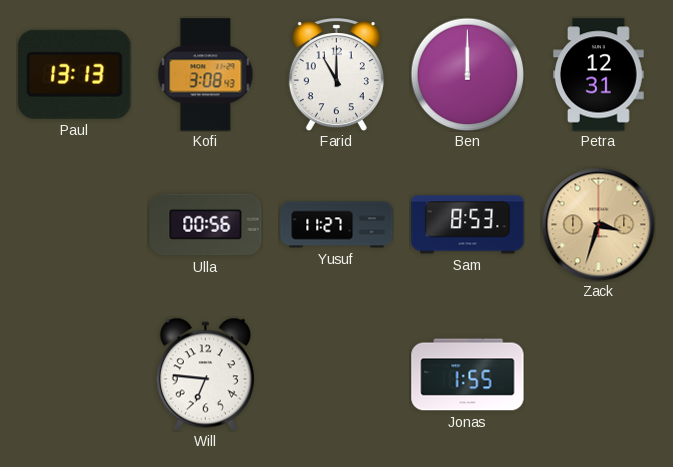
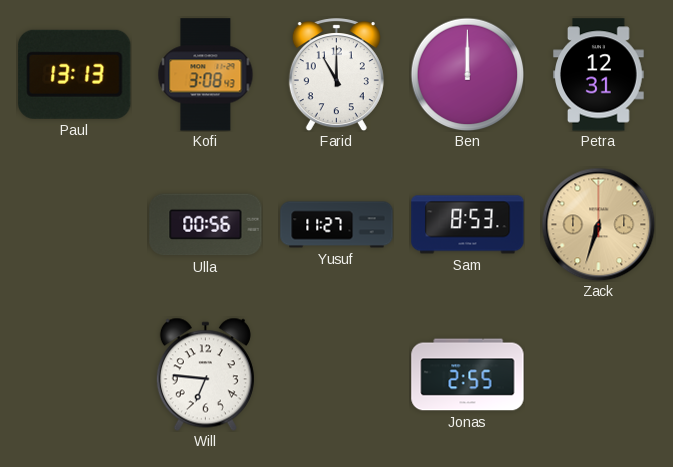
Zack: 3:33 -> 6:33
Jonas: 1:55 -> 2:55
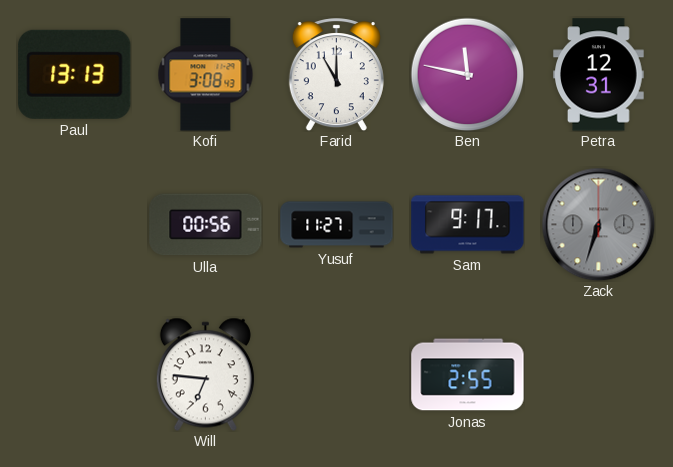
Ben: 12:00 -> 11:47
Sam: 8:53 -> 9:17
Zack dial: champagne -> grey
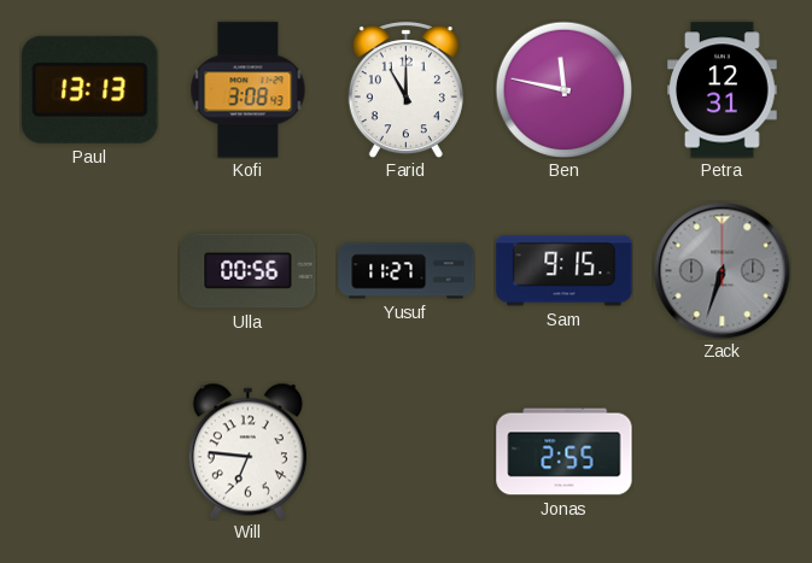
Sam: 9:17 -> 9:15
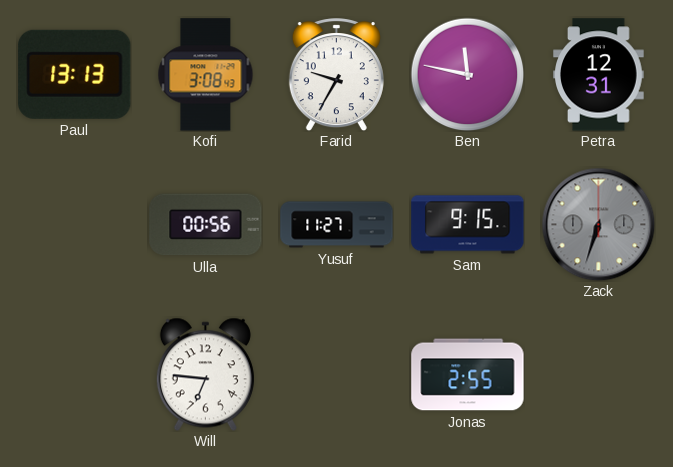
Farid: 11:00 -> 9:35
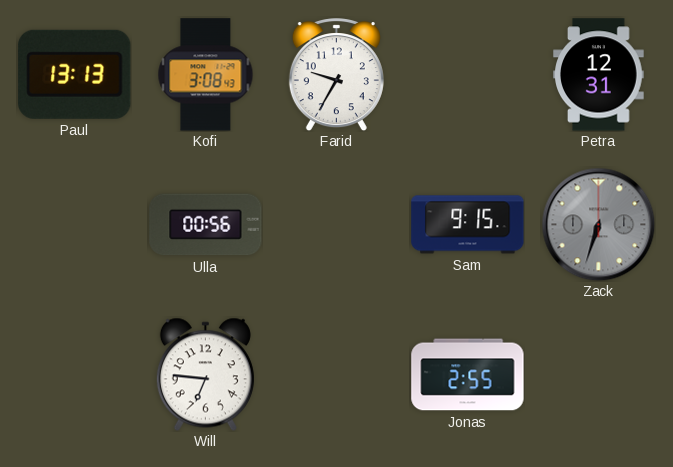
Ben: 11:47 -> none
Yusuf: 11:27 -> none
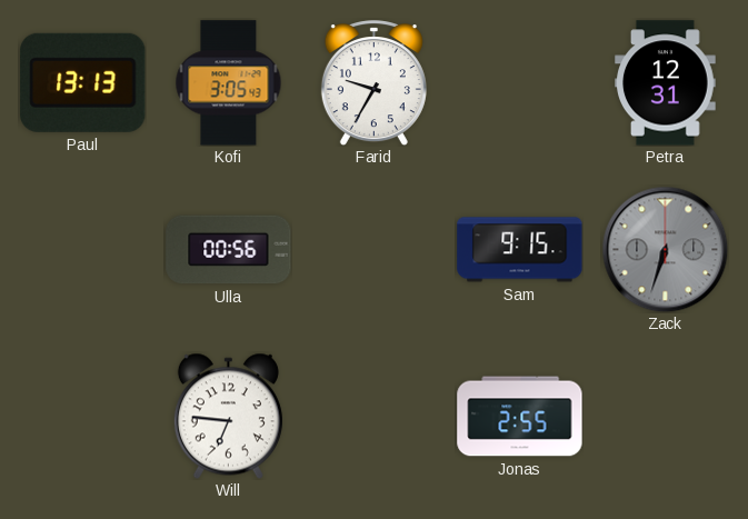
Kofi: 3:08 -> 3:05
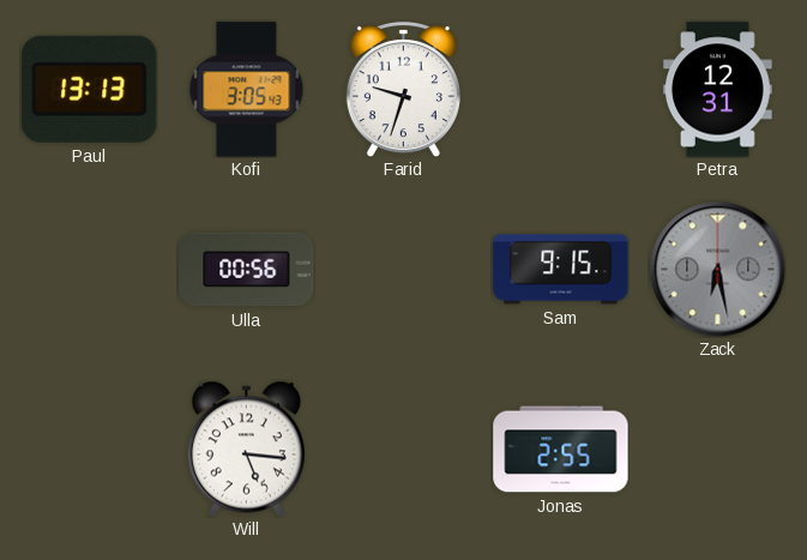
Farid: 9:35 -> 9:33
Zack: 6:33 -> 6:28
Will: 6:46 -> 5:16
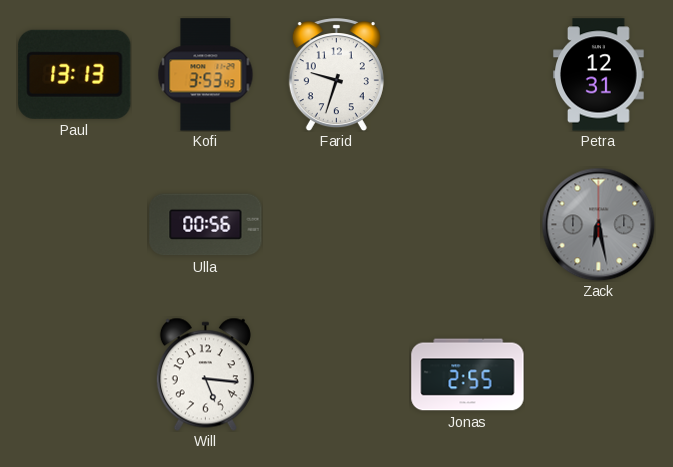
Kofi: 3:05 -> 3:53
Sam: 9:15 -> none
